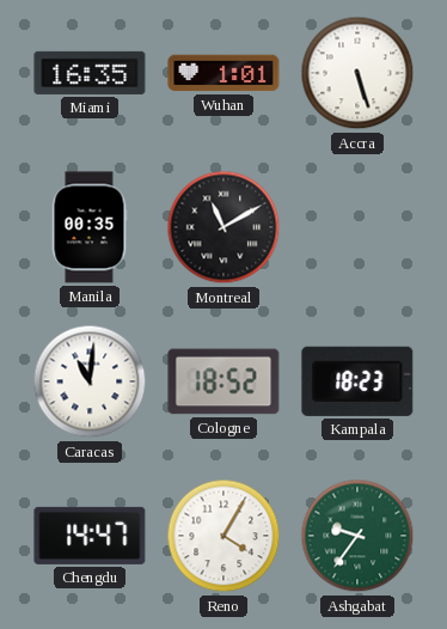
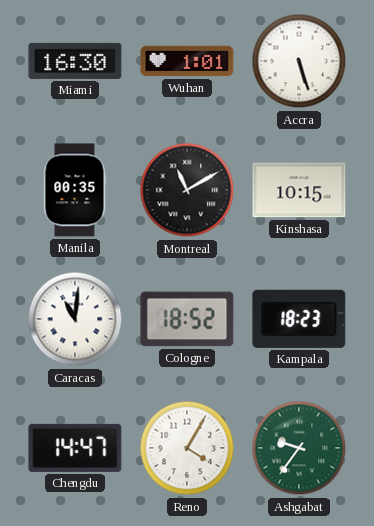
Miami: 16:35 -> 16:30
Kinshasa: none -> 10:15
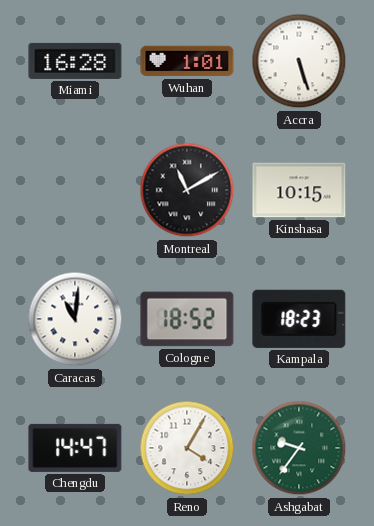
Miami: 16:30 -> 16:28
Manila: 00:35 -> none
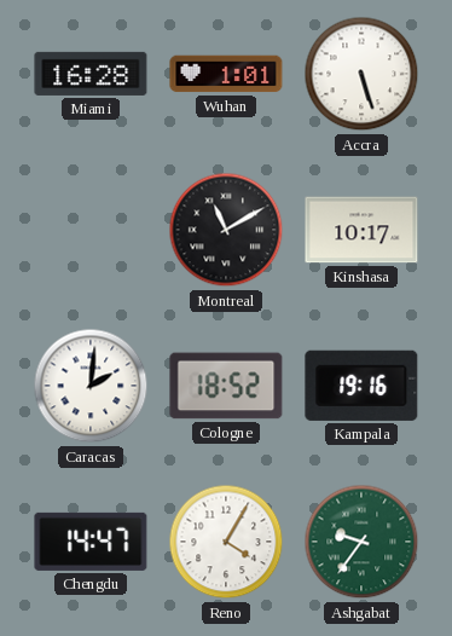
Kinshasa: 10:15 -> 10:17
Caracas: 11:01 -> 2:01
Kampala: 18:23 -> 19:16
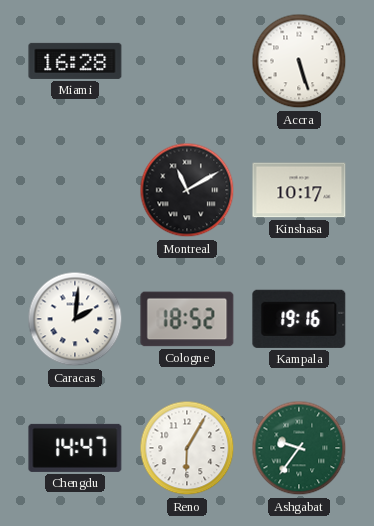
Wuhan: 1:01 -> none
Reno: 4:05 -> 6:05
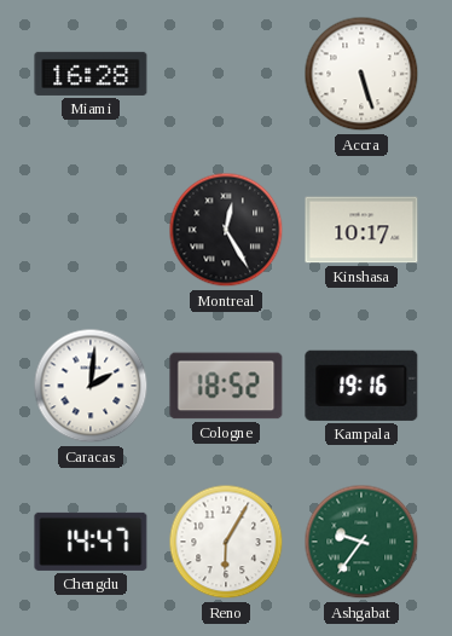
Montreal: 11:10 -> 12:25
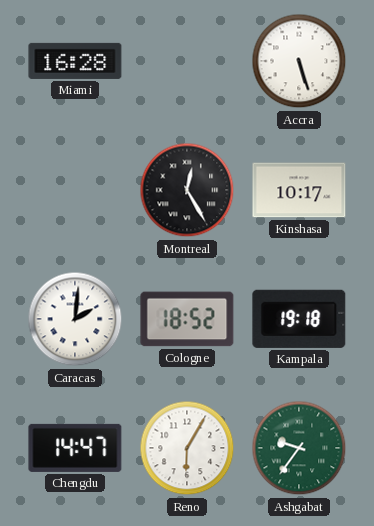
Kampala: 19:16 -> 19:18
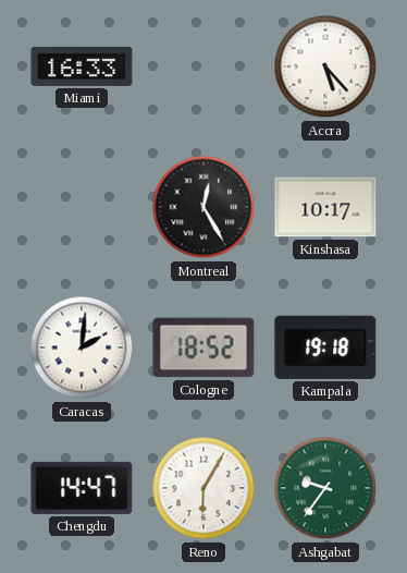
Miami: 16:28 -> 16:33
Accra: 5:27 -> 5:23
